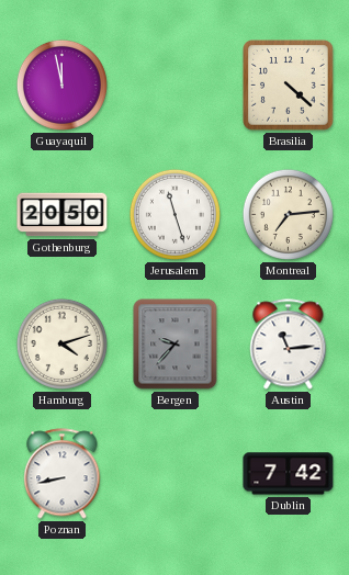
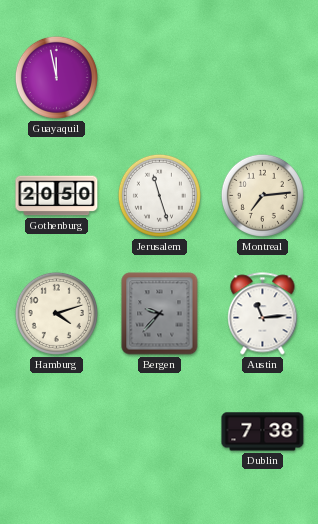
Brasilia: 4:22 -> none
Poznan: 8:43 -> none
Dublin: 7:42 -> 7:38
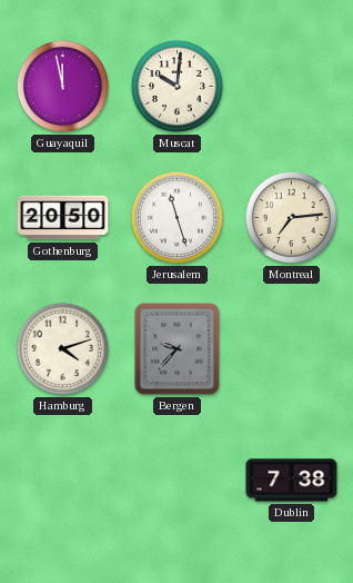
Muscat: none -> 10:01
Austin: 11:14 -> none
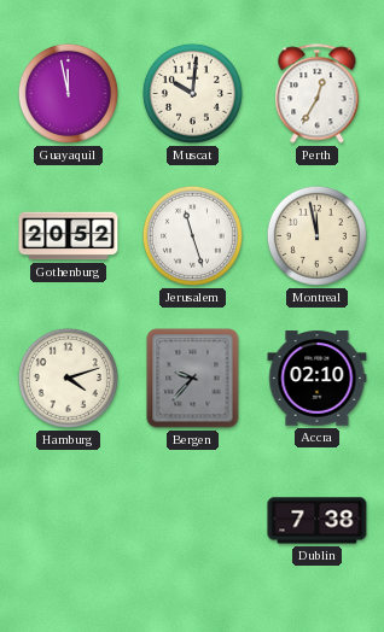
Perth: none -> 12:35
Gothenburg: 20:50 -> 20:52
Montreal: 7:14 -> 11:58
Accra: none -> 02:10
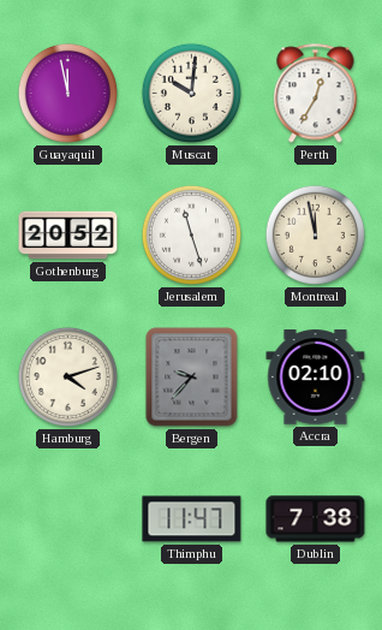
Thimphu: none -> 11:47
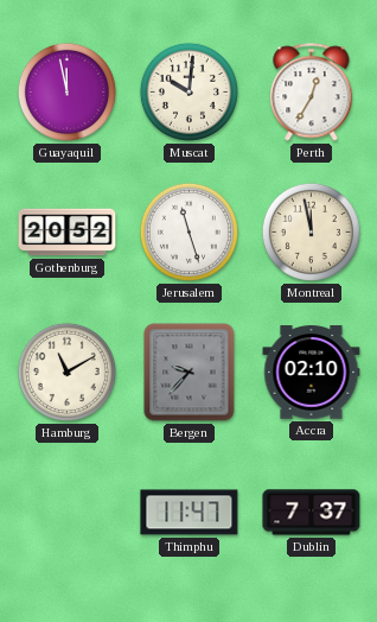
Hamburg: 4:12 -> 11:10
Dublin: 7:38 -> 7:37
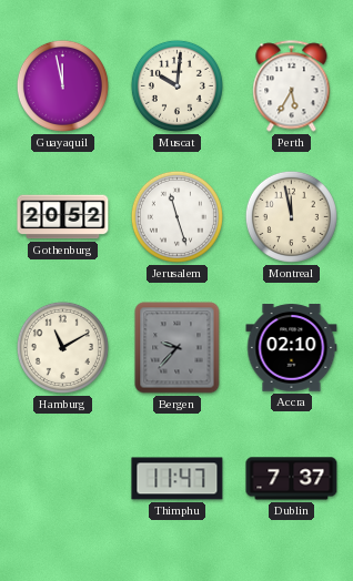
Perth: 12:35 -> 5:35
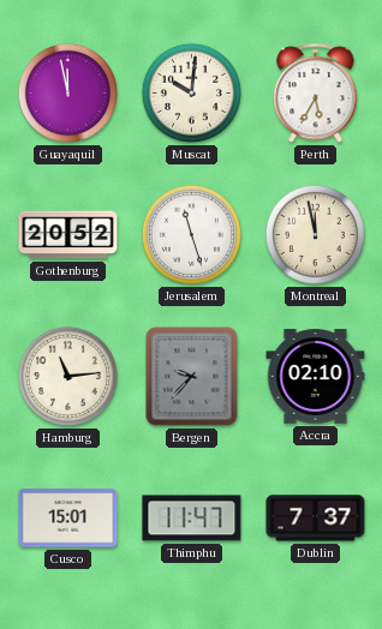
Hamburg: 11:10 -> 11:14
Cusco: none -> 15:01
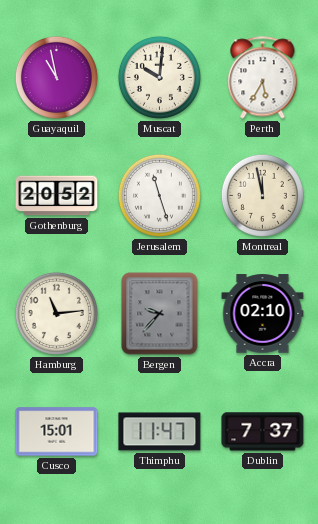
Guayaquil: 11:58 -> 10:58
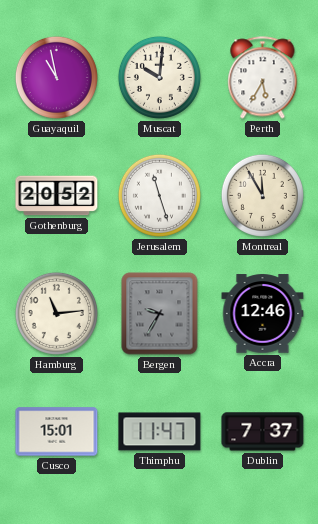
Montreal: 11:58 -> 11:55
Bergen: 9:37 -> 9:35
Accra: 02:10 -> 12:46
